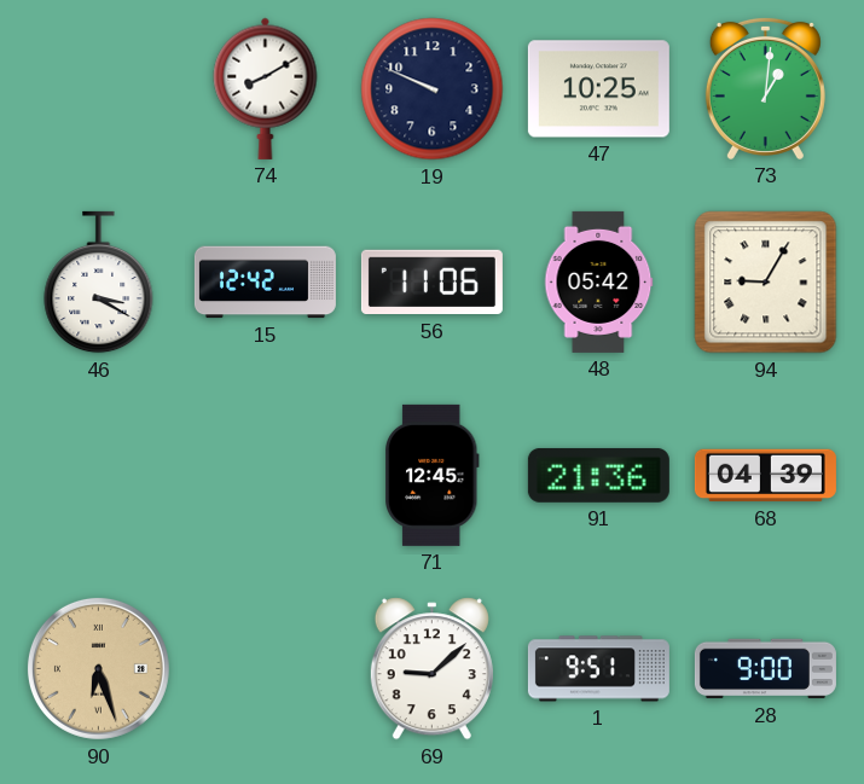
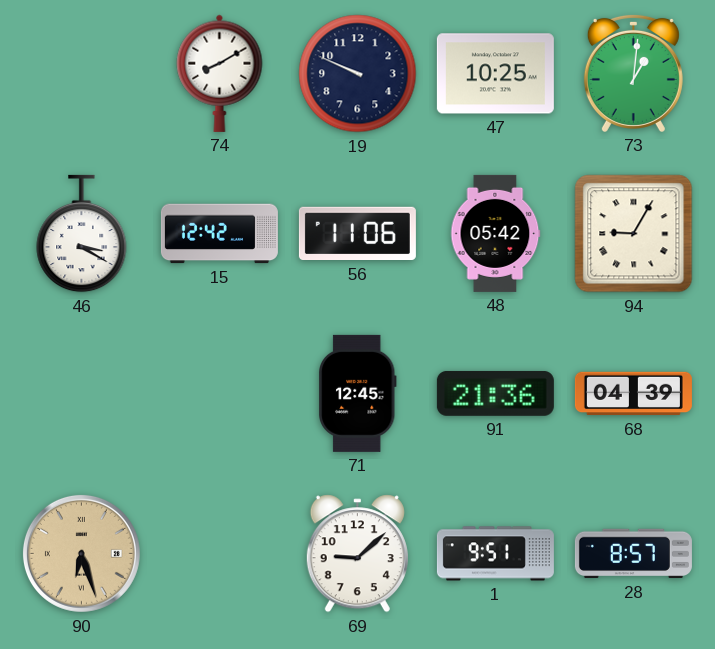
28: 9:00 -> 8:57
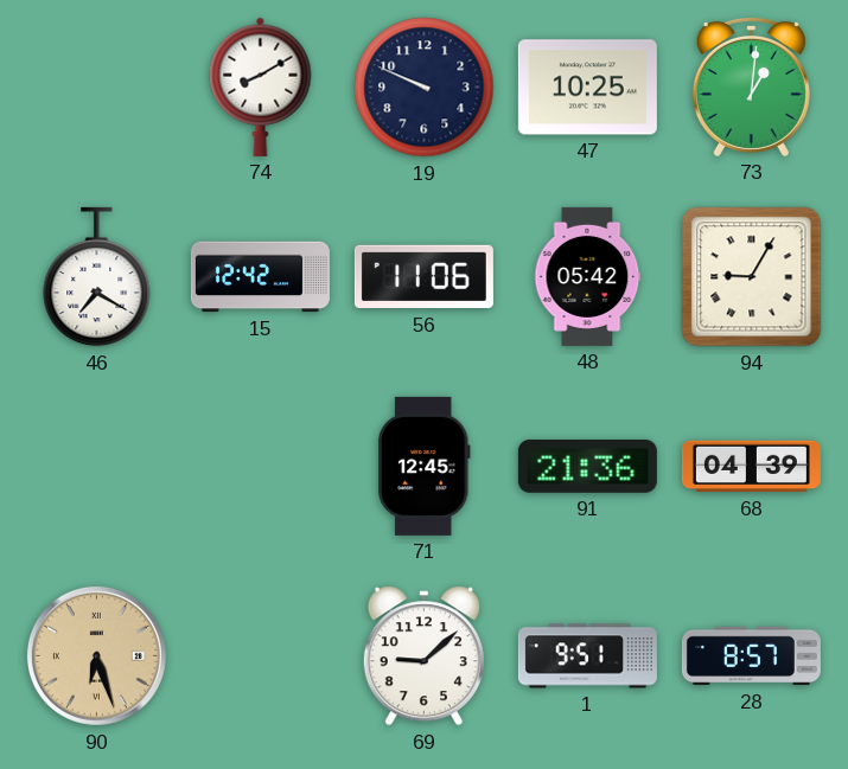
46: 3:20 -> 7:20
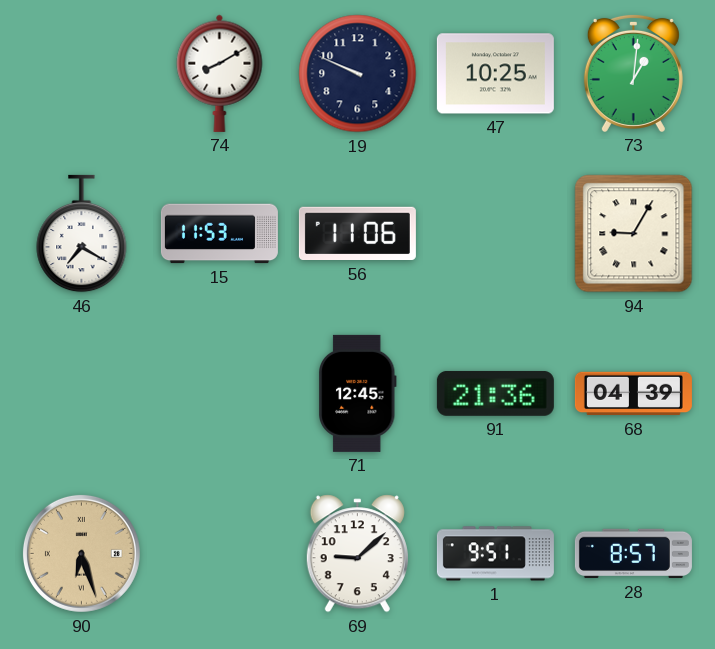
15: 12:42 -> 11:53
48: 05:42 -> none
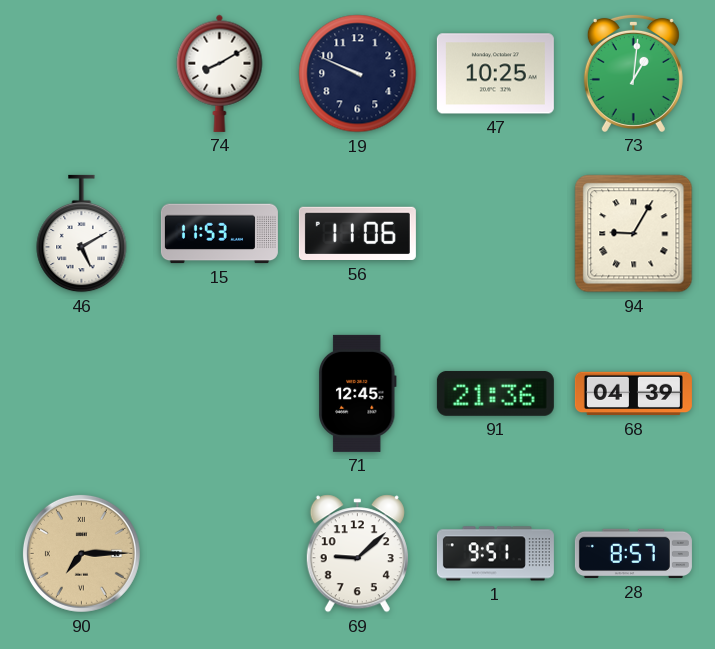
46: 7:20 -> 5:10
90: 6:27 -> 7:15
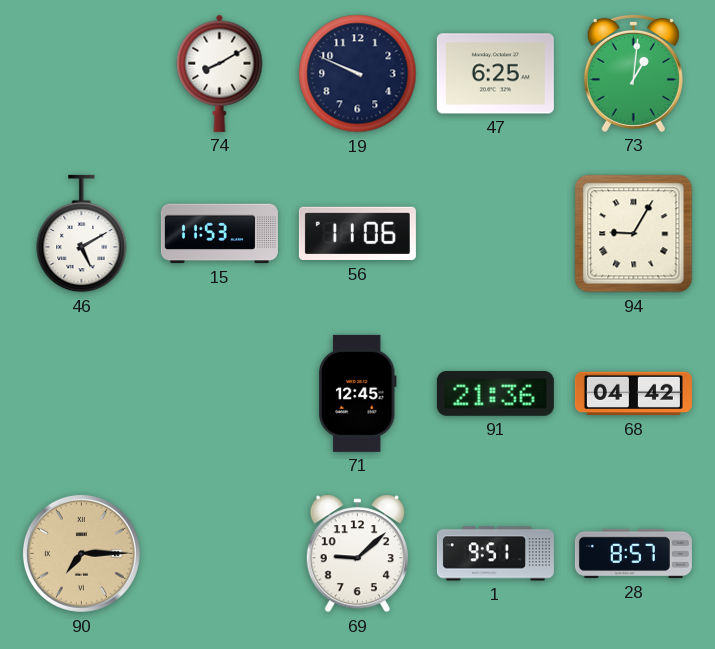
47: 10:25 -> 6:25
68: 04:39 -> 04:42
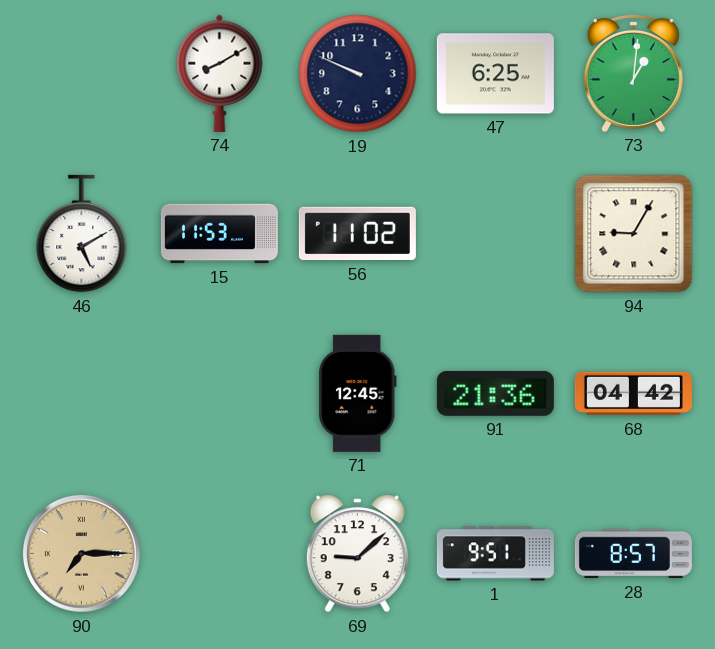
56: 11:06 -> 11:02
